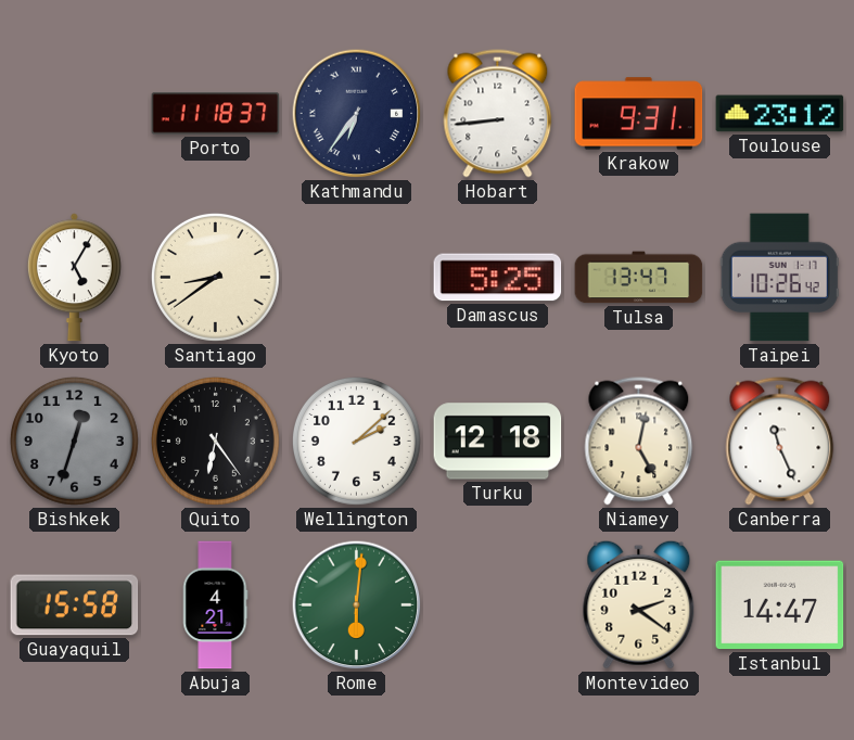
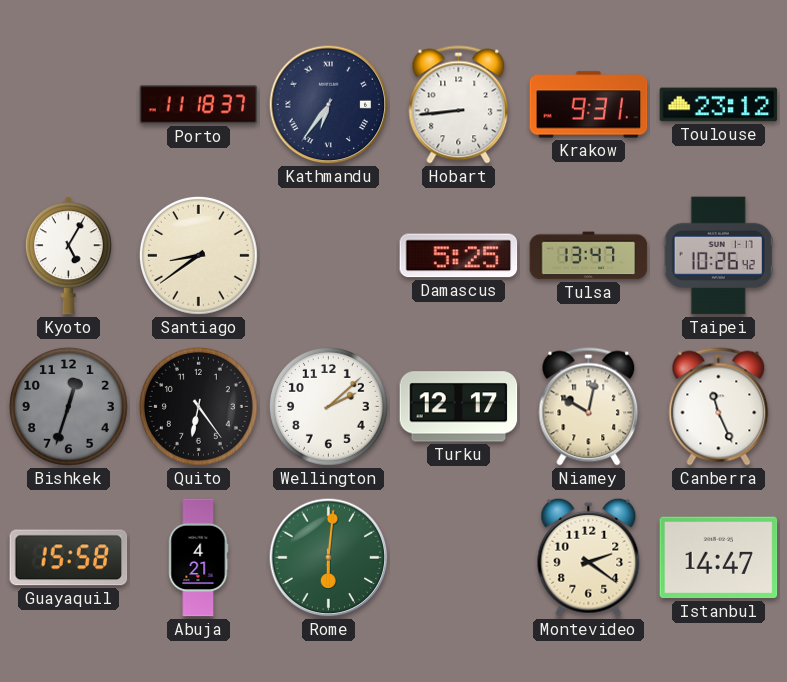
Turku: 12:18 -> 12:17
Niamey: 5:02 -> 10:02
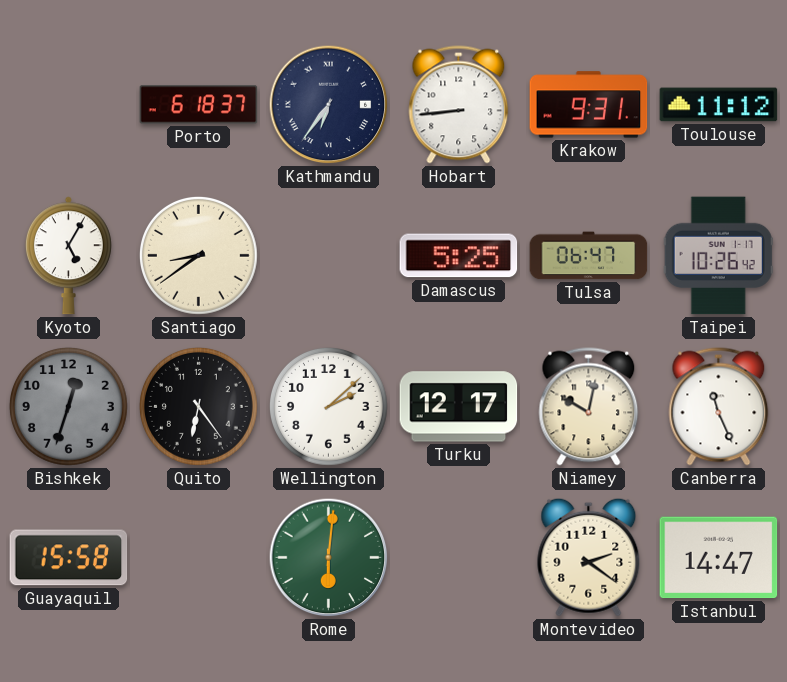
Porto: 11:18 -> 6:18
Toulouse: 23:12 -> 11:12
Tulsa: 13:47 -> 06:47
Abuja: 4:21 -> none
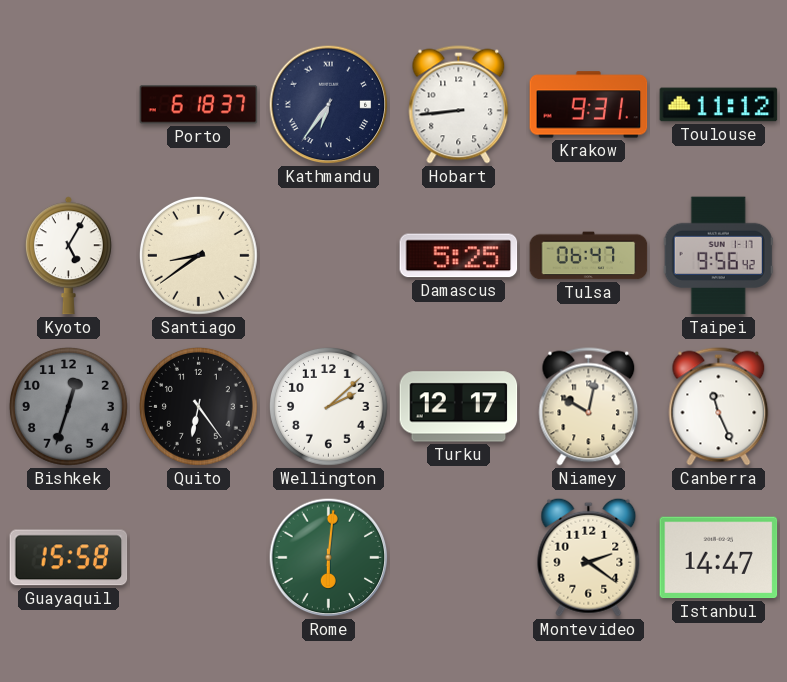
Taipei: 10:26 -> 9:56
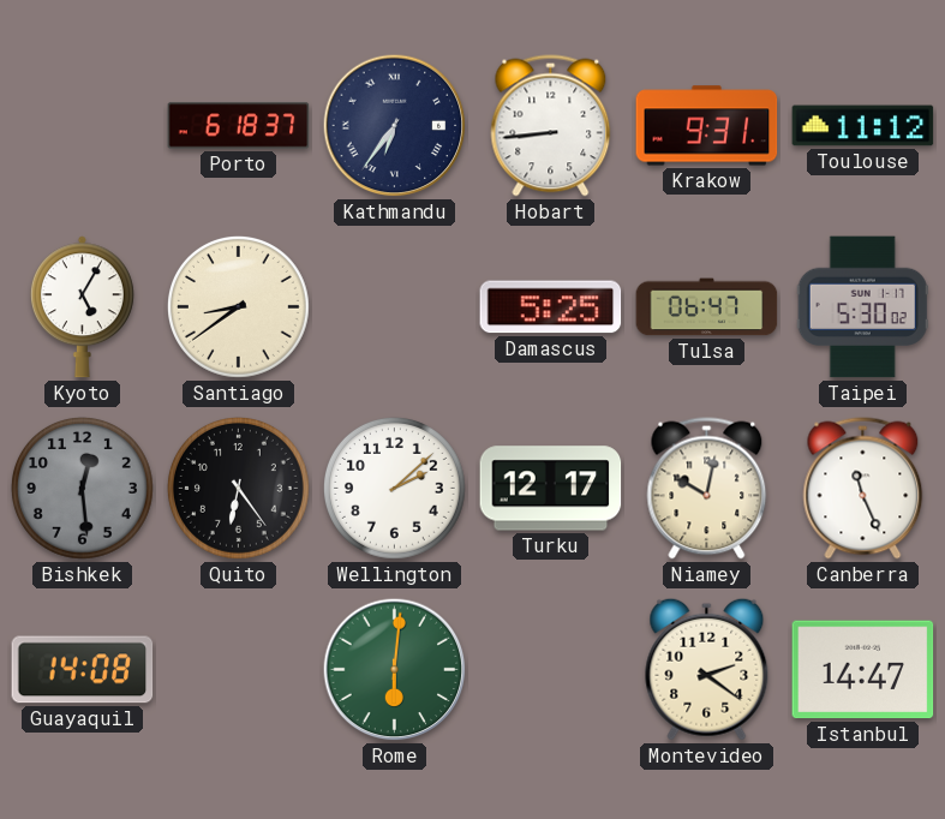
Taipei: 9:56 -> 5:30
Bishkek: 12:33 -> 12:29
Guayaquil: 15:58 -> 14:08
